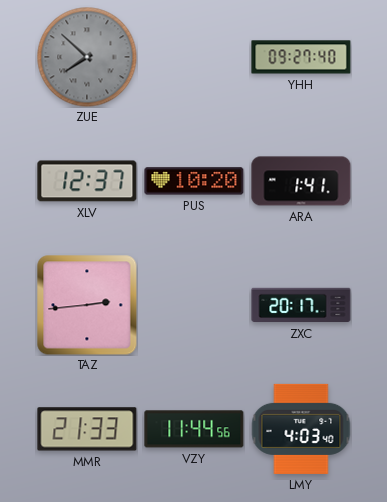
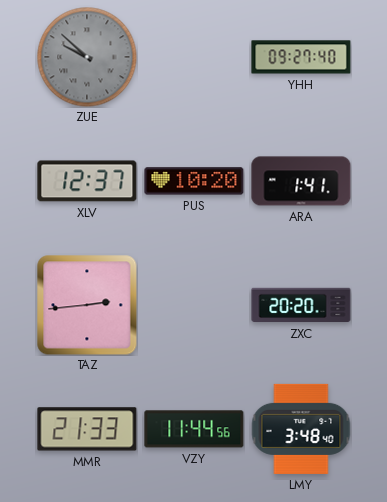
ZUE: 7:52 -> 9:52
ZXC: 20:17 -> 20:20
LMY: 4:03 -> 3:48
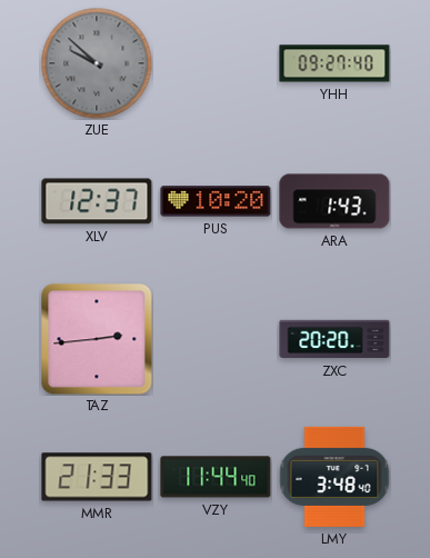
ARA: 1:41 -> 1:43
VZY: 11:44:56 -> 11:44:40
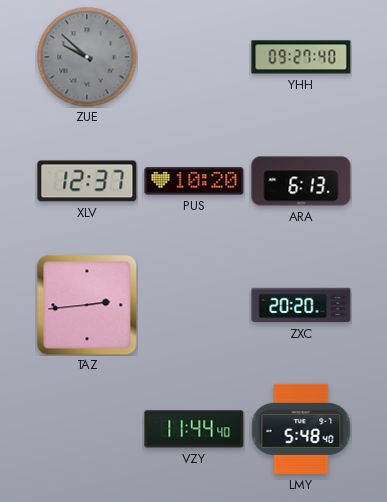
ARA: 1:43 -> 6:13
MMR: 21:33 -> none
LMY: 3:48 -> 5:48
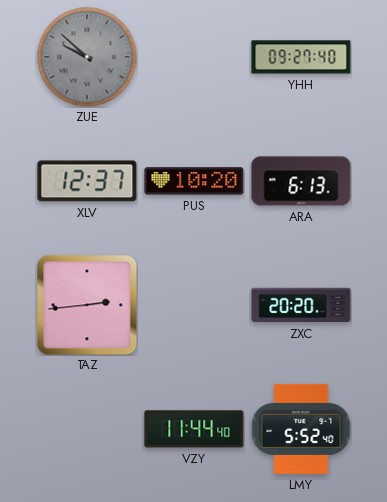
LMY: 5:48 -> 5:52
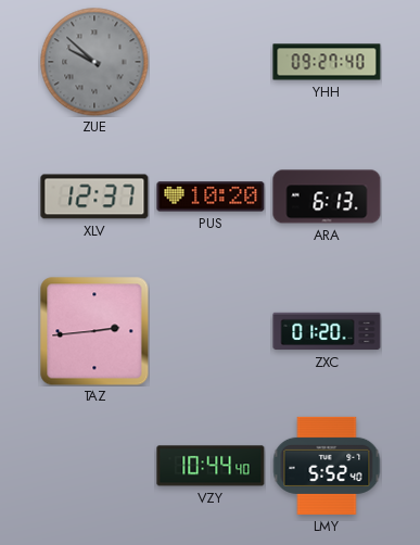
ZXC: 20:20 -> 01:20
VZY: 11:44 -> 10:44
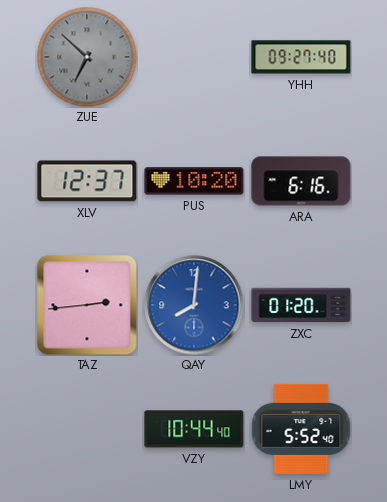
ZUE: 9:52 -> 6:52
ARA: 6:13 -> 6:16
QAY: none -> 8:01
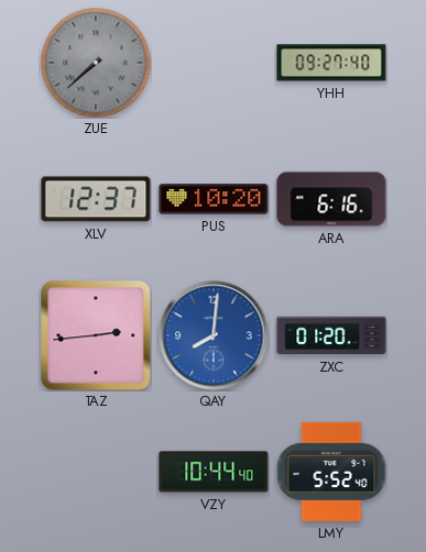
ZUE: 6:52 -> 7:38
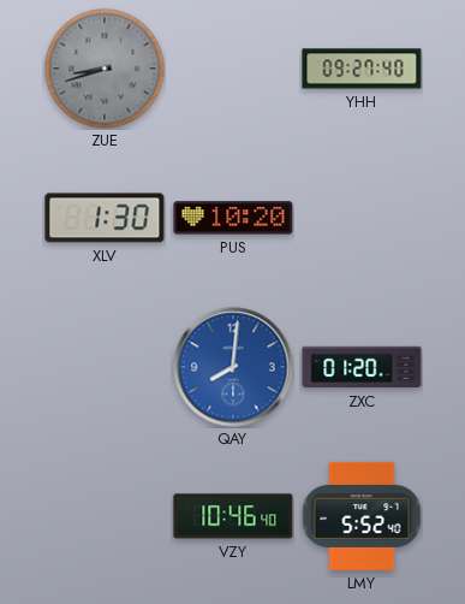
ZUE: 7:38 -> 8:42
XLV: 12:37 -> 1:30
ARA: 6:16 -> none
TAZ: 2:44 -> none
VZY: 10:44 -> 10:46
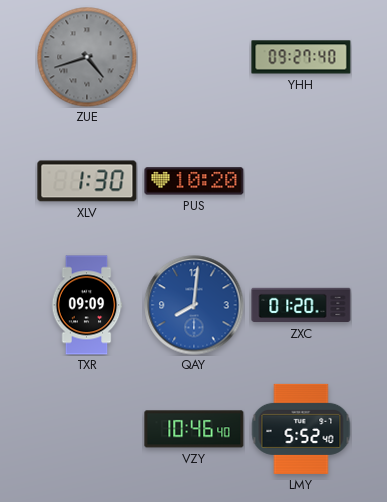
ZUE: 8:42 -> 4:42
TXR: none -> 09:09
